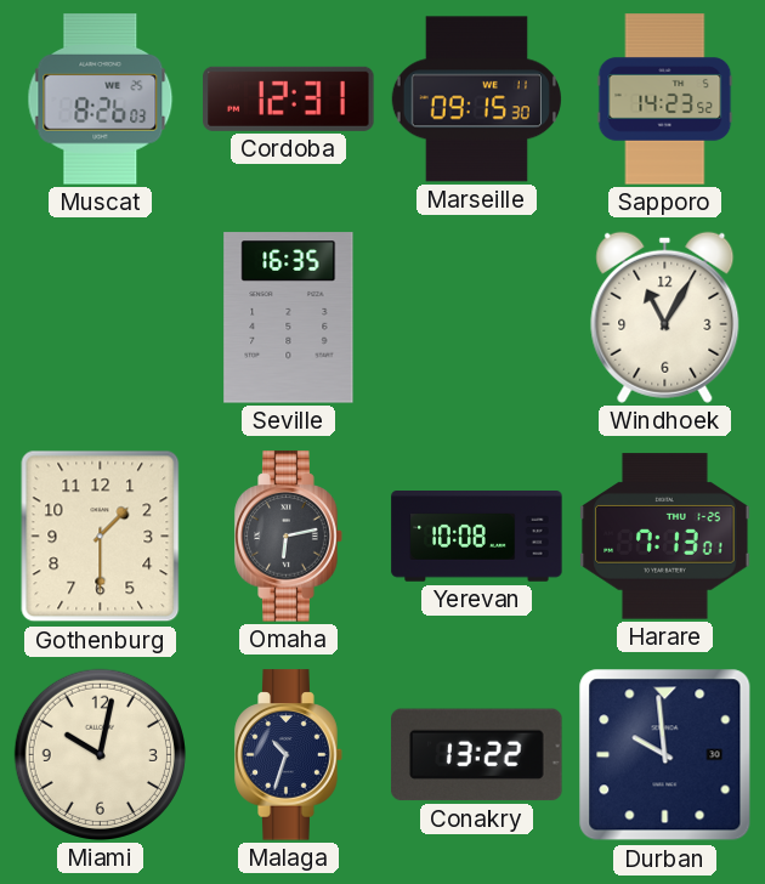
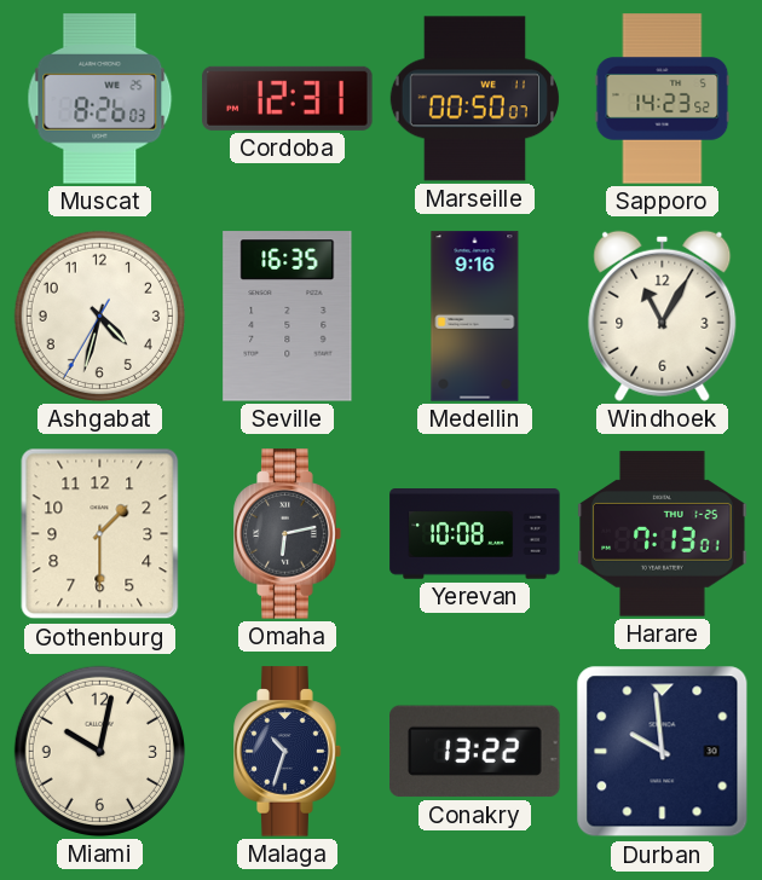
Marseille: 09:15 -> 00:50
Ashgabat: none -> 4:32
Medellin: none -> 9:16
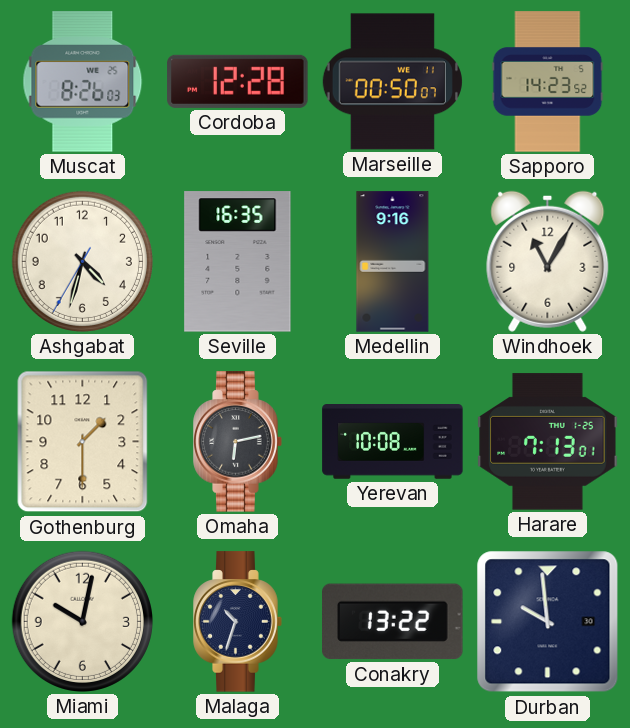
Cordoba: 12:31 -> 12:28
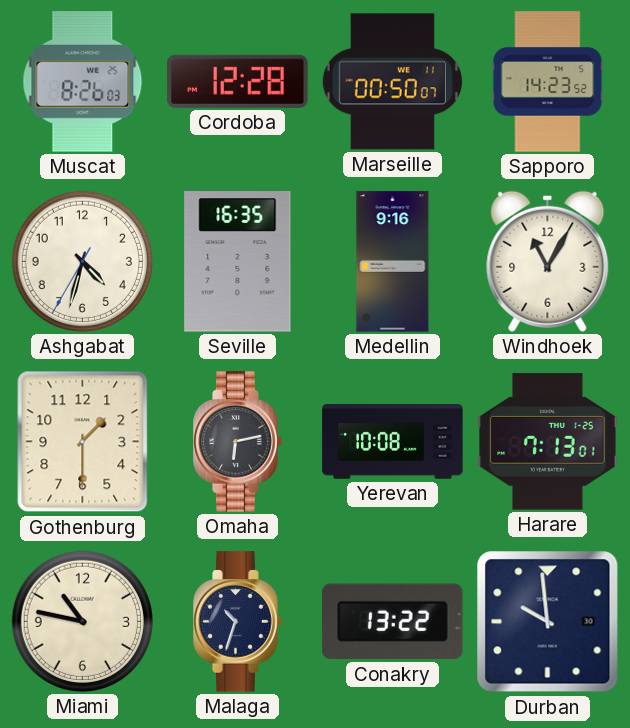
Miami: 10:02 -> 10:47
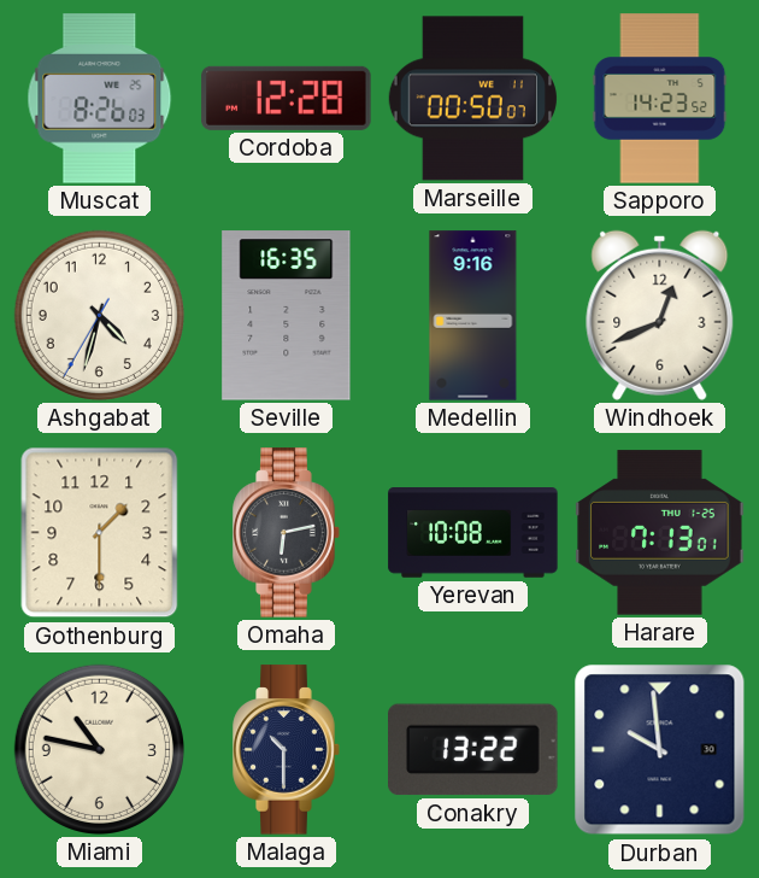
Windhoek: 11:05 -> 12:41
Malaga: 10:33 -> 10:30
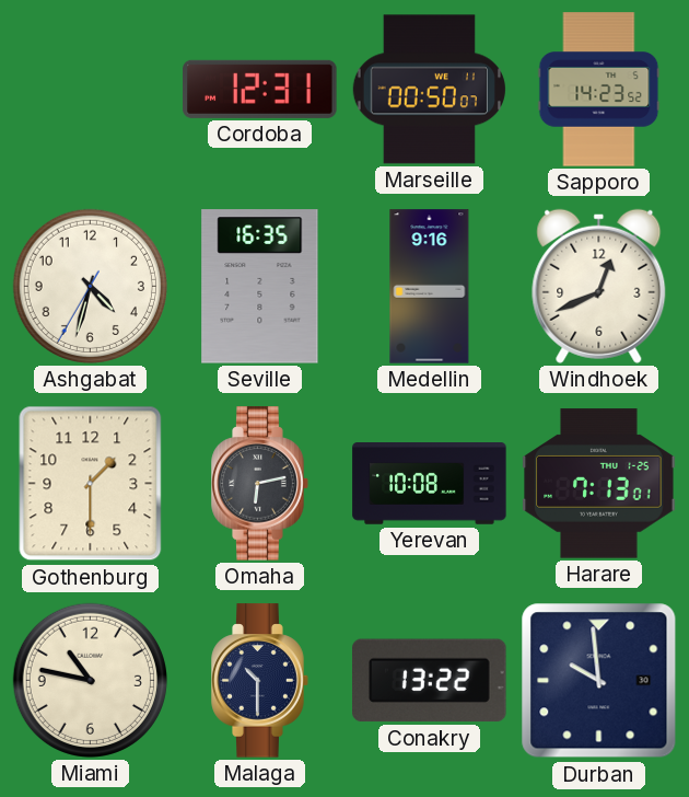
Muscat: 8:26 -> none
Cordoba: 12:28 -> 12:31
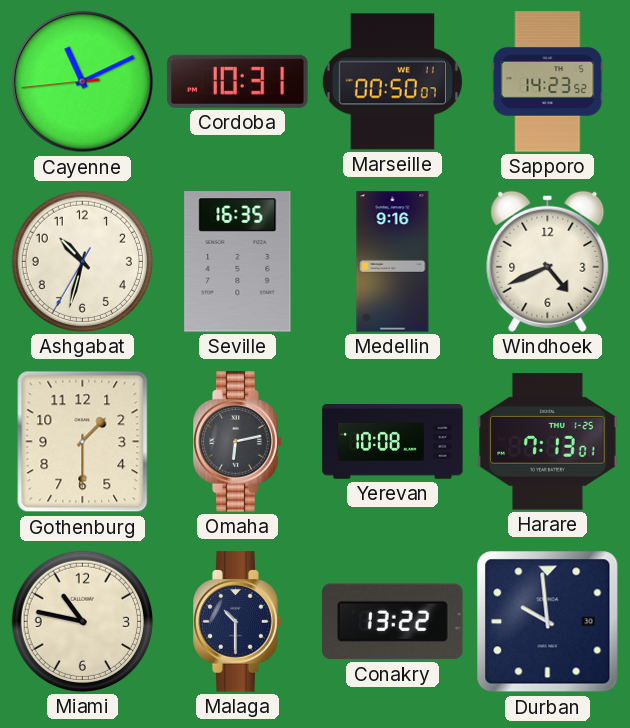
Cayenne: none -> 11:10
Cordoba: 12:31 -> 10:31
Ashgabat: 4:32 -> 10:32
Windhoek: 12:41 -> 4:41
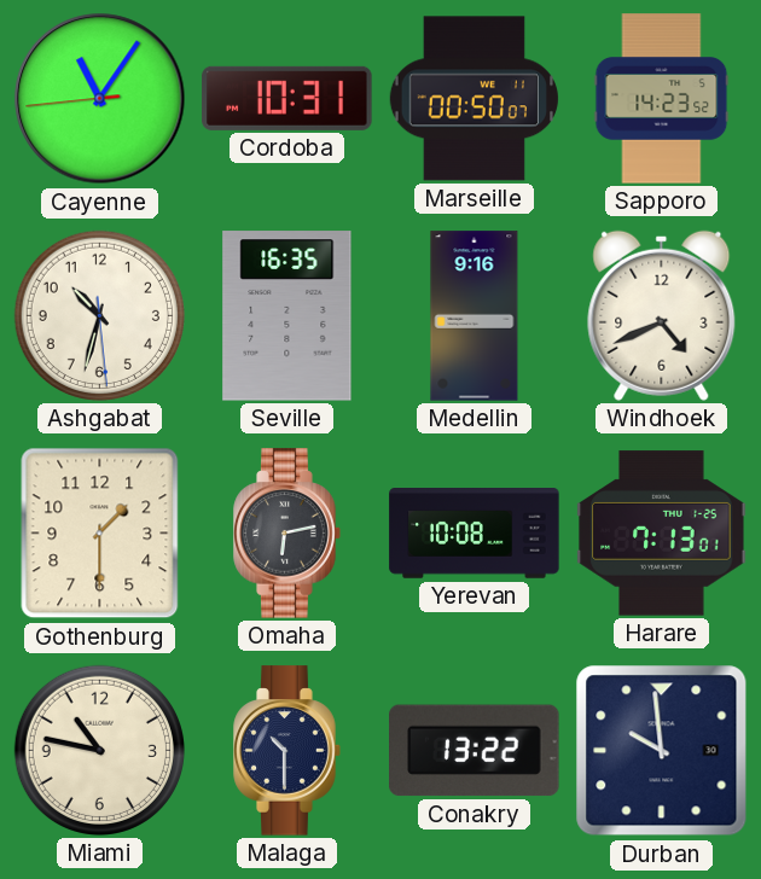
Cayenne: 11:10 -> 11:05
Ashgabat: 10:32:35 -> 10:32:29
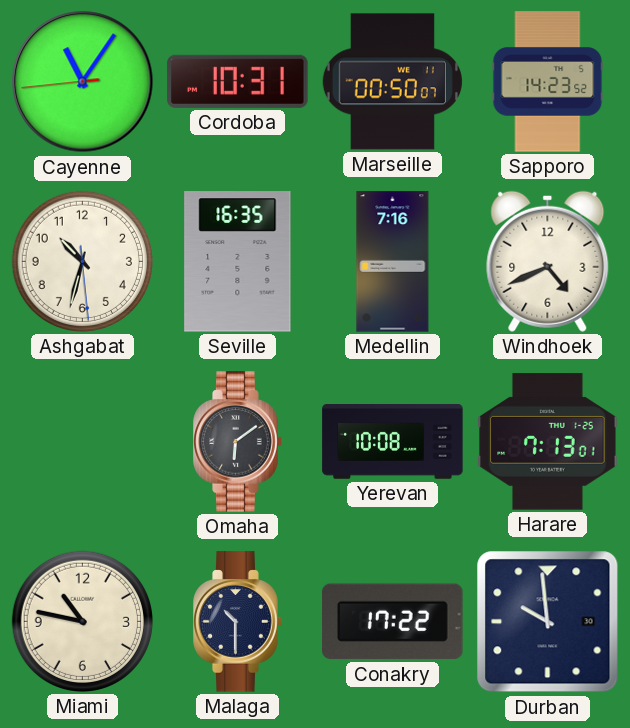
Medellin: 9:16 -> 7:16
Gothenburg: 1:30 -> none
Omaha: 6:13 -> 6:09
Conakry: 13:22 -> 17:22
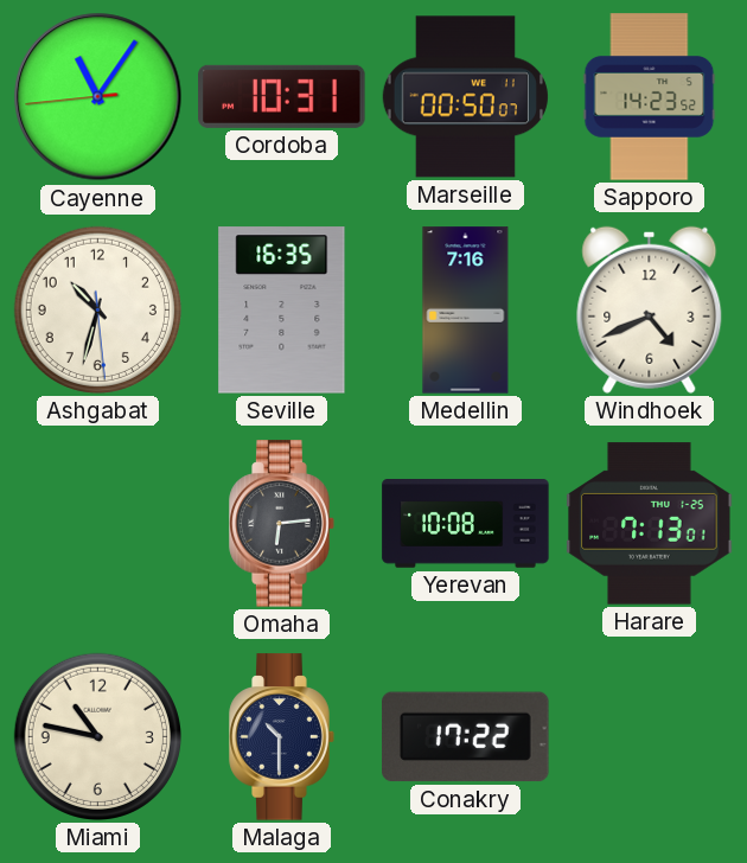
Omaha: 6:09 -> 6:14
Durban: 9:59 -> none
